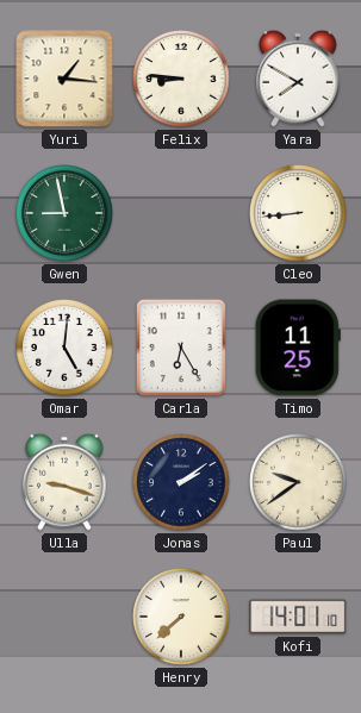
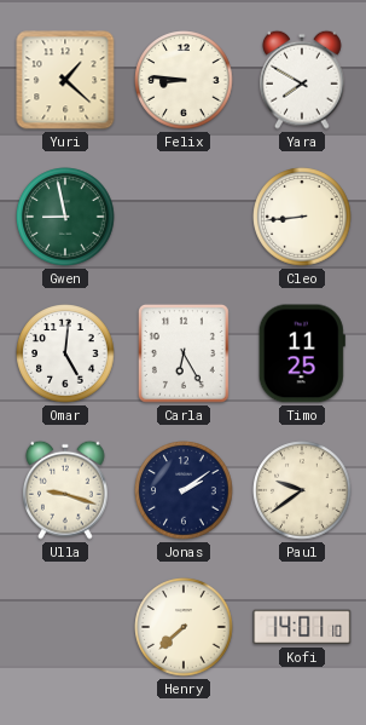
Yuri: 1:16 -> 1:22
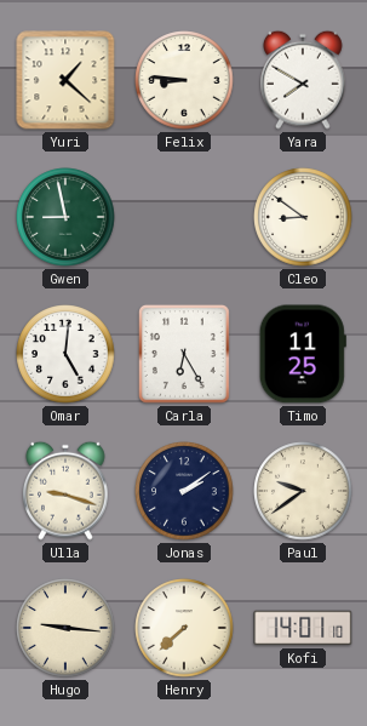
Cleo: 8:44 -> 8:51
Hugo: none -> 9:16
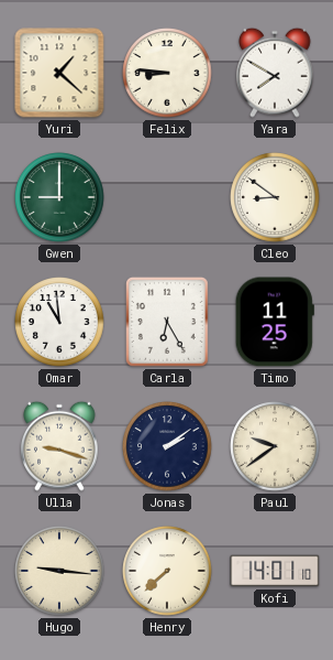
Gwen: 8:58 -> 9:00
Omar: 5:01 -> 10:59
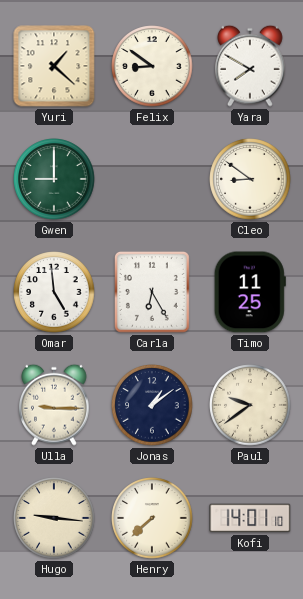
Felix: 8:46 -> 8:51
Omar: 10:59 -> 4:59
Ulla: 9:18 -> 9:15
Jonas: 2:09 -> 1:09
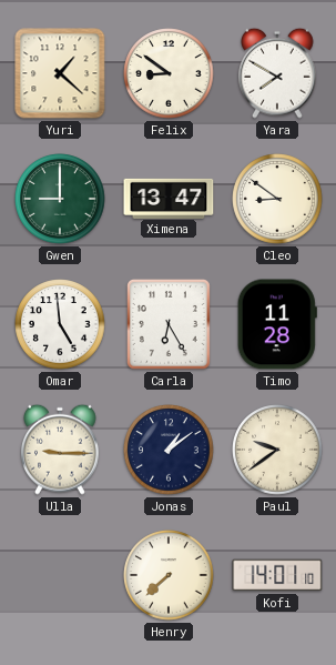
Ximena: none -> 13:47
Timo: 11:25 -> 11:28
Hugo: 9:16 -> none
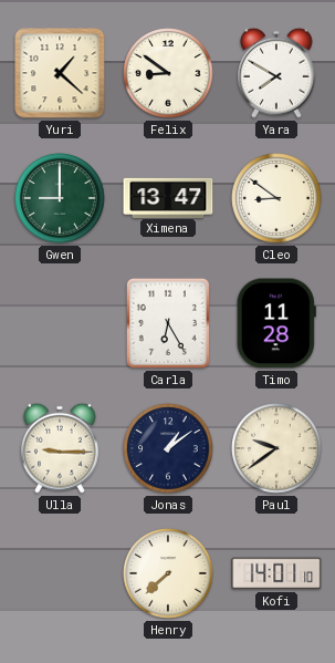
Omar: 4:59 -> none
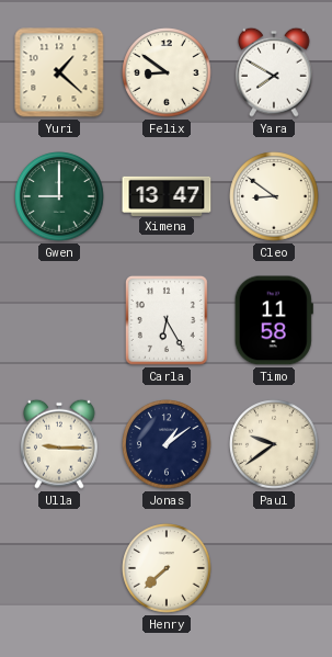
Timo: 11:28 -> 11:58
Kofi: 14:01 -> none
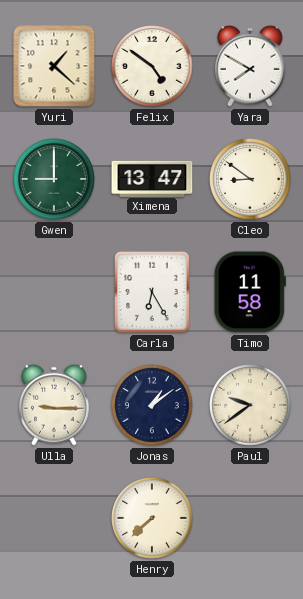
Felix: 8:51 -> 4:51
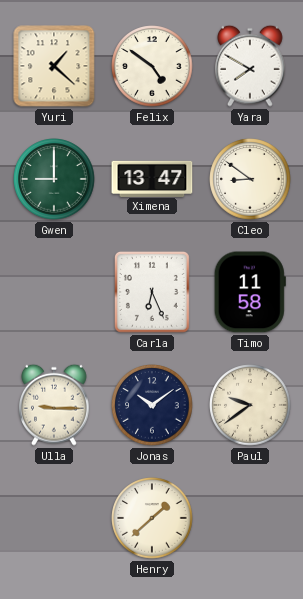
Carla: 6:25 -> 6:26
Jonas: 1:09 -> 10:09
Henry: 7:38 -> 1:38
